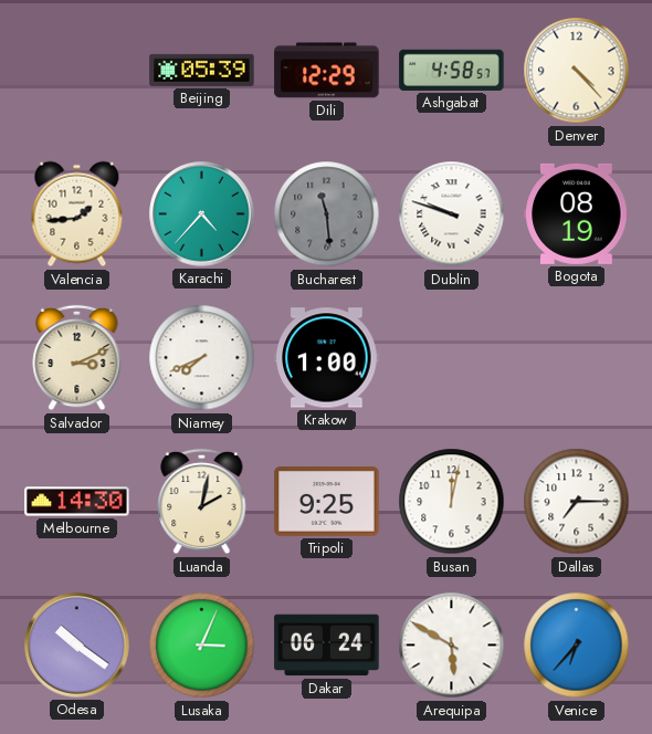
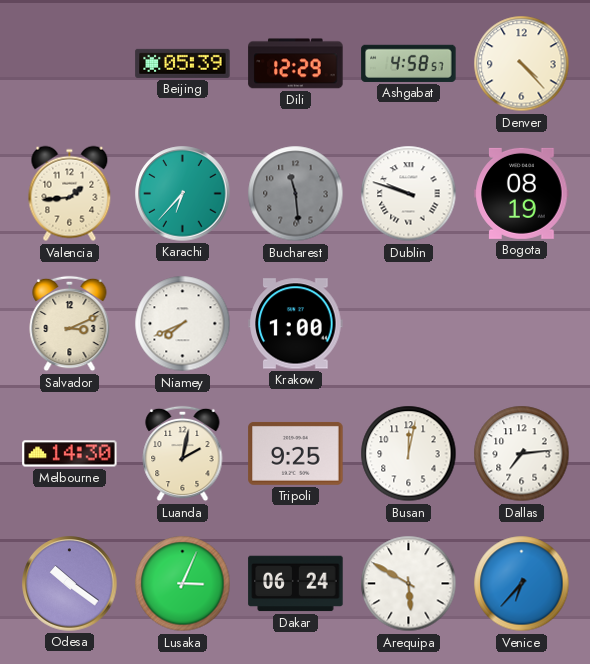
Karachi: 4:37 -> 6:37
Dallas: 7:15 -> 7:14
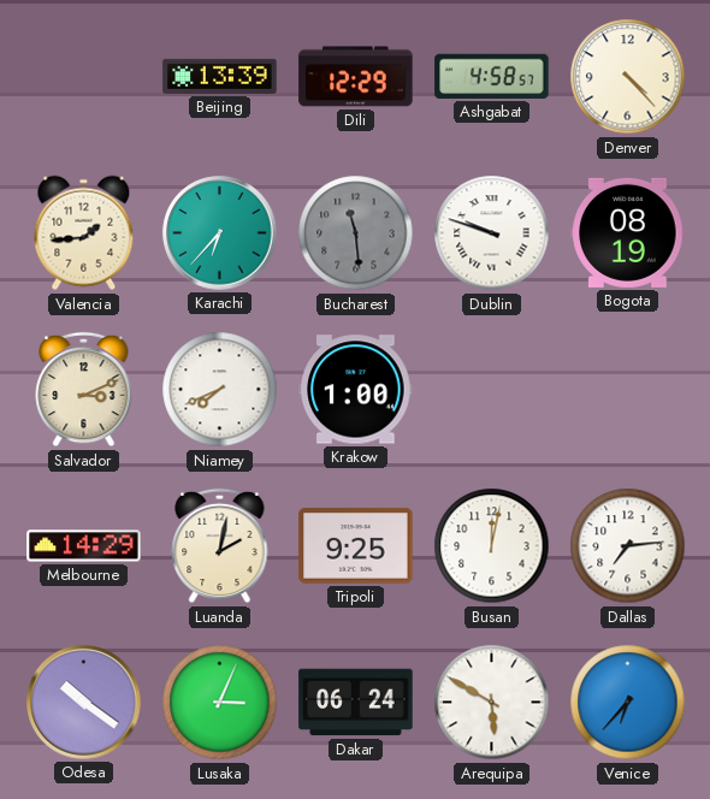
Beijing: 05:39 -> 13:39
Melbourne: 14:30 -> 14:29
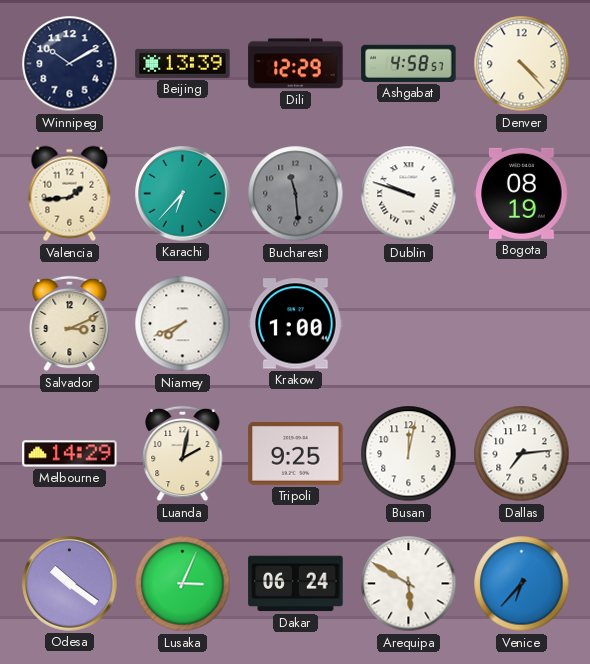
Winnipeg: none -> 10:10
